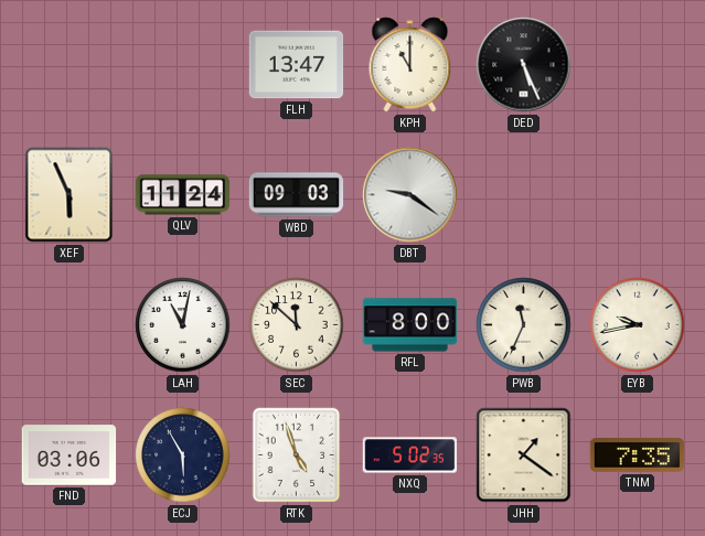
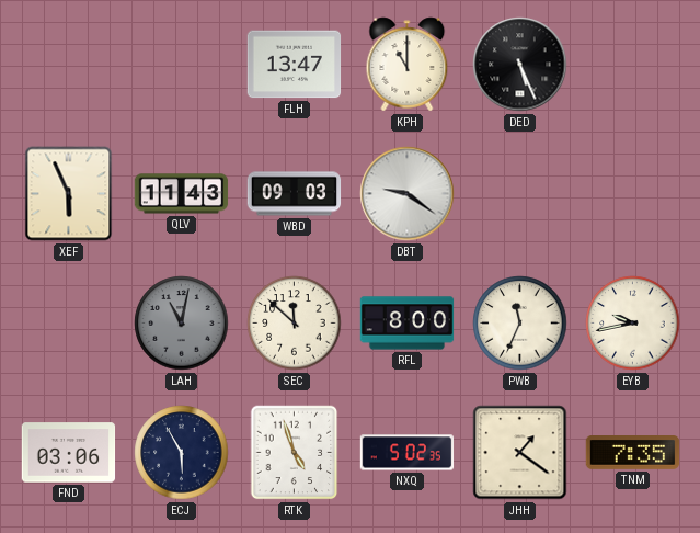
QLV: 11:24 -> 11:43
LAH dial: white -> grey
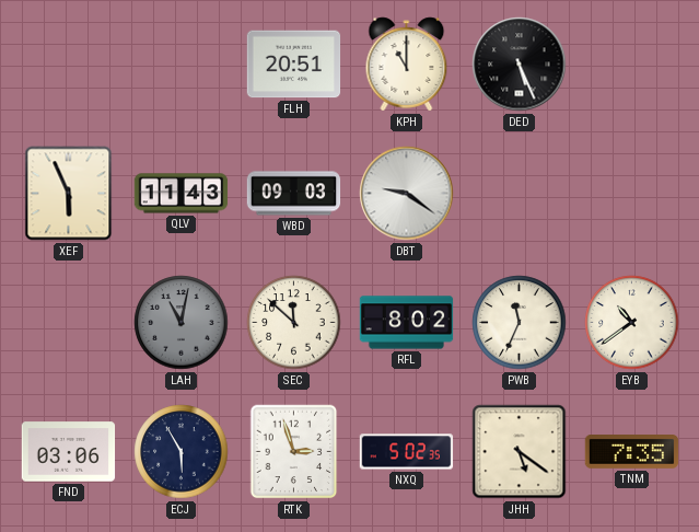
FLH: 13:47 -> 20:51
RFL: 8:00 -> 8:02
EYB: 9:43 -> 10:39
RTK: 4:57 -> 2:57
JHH: 1:21 -> 5:21
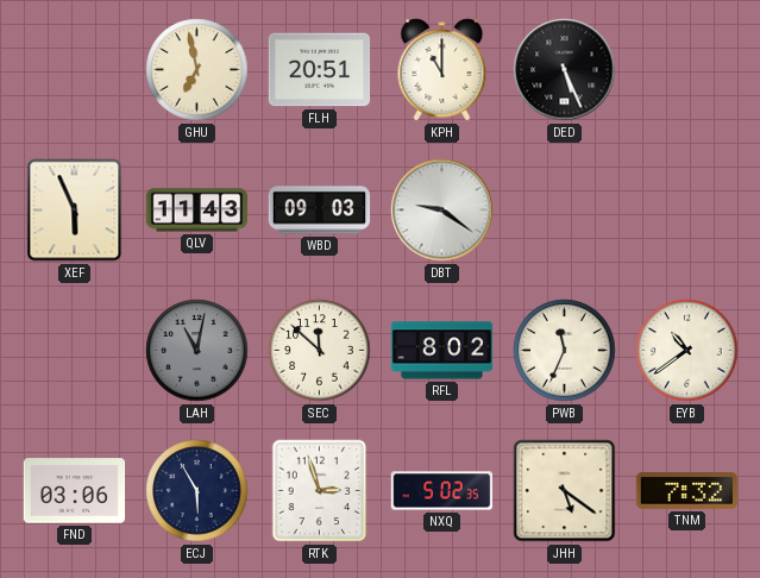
GHU: none -> 6:58
TNM: 7:35 -> 7:32
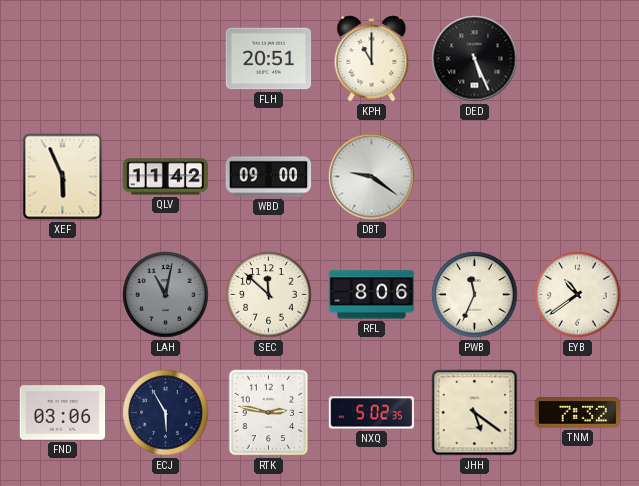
GHU: 6:58 -> none
QLV: 11:43 -> 11:42
WBD: 09:03 -> 09:00
RFL: 8:02 -> 8:06
RTK: 2:57 -> 2:47
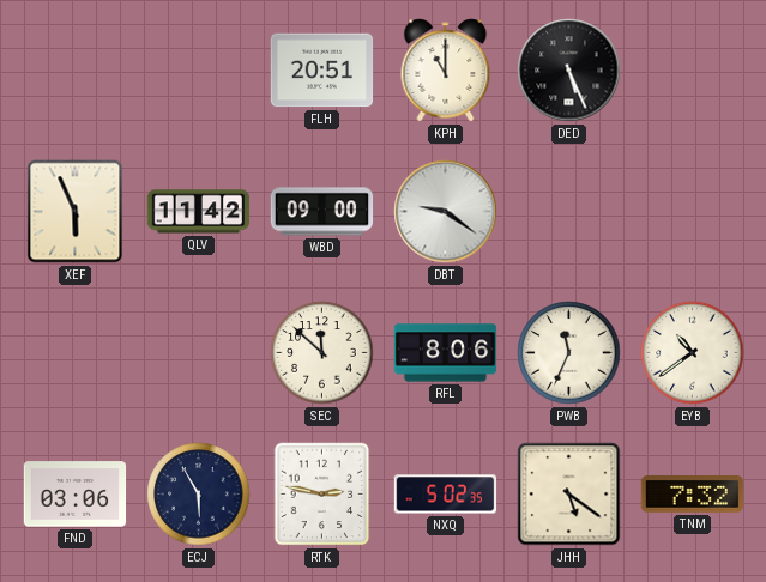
LAH: 11:02 -> none
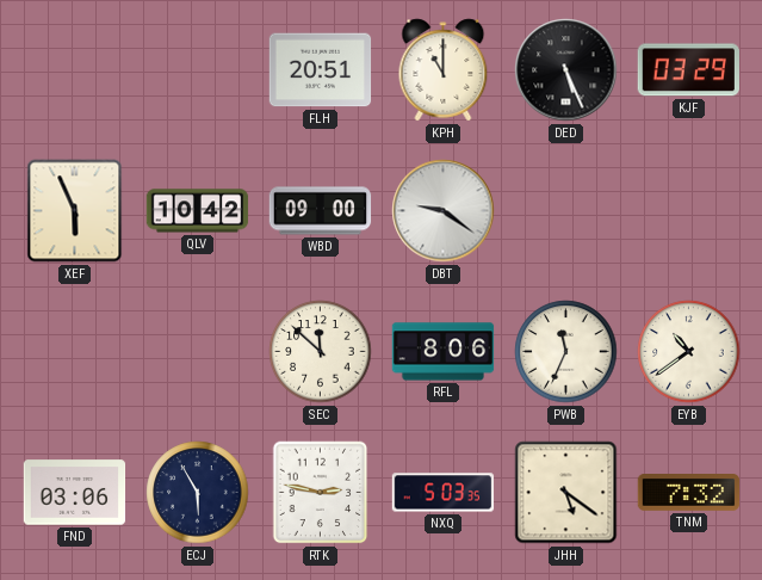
KJF: none -> 03:29
QLV: 11:42 -> 10:42
NXQ: 5:02 -> 5:03
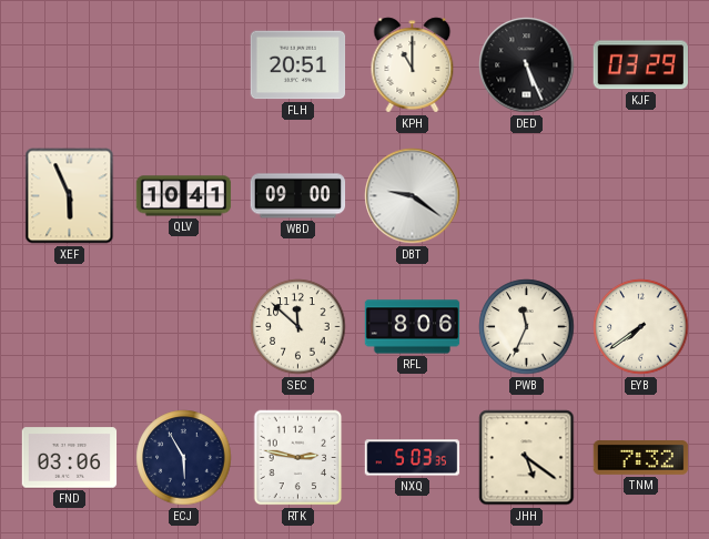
QLV: 10:42 -> 10:41
EYB: 10:39 -> 7:39
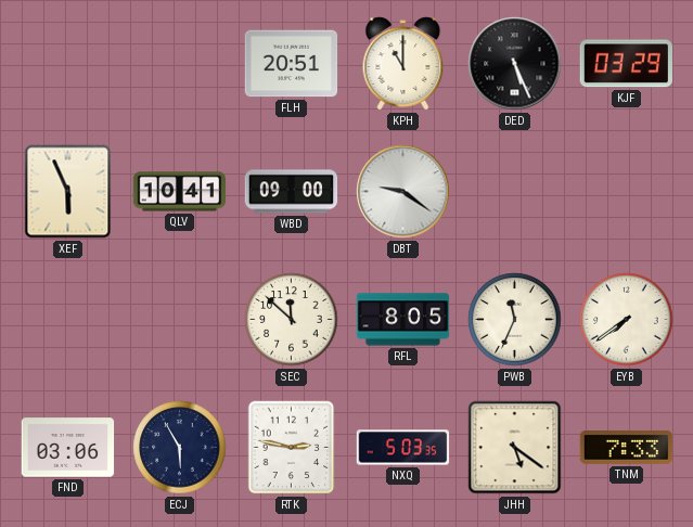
RFL: 8:06 -> 8:05
TNM: 7:32 -> 7:33
